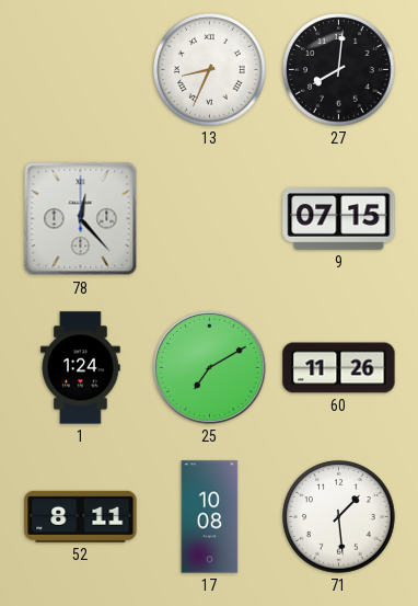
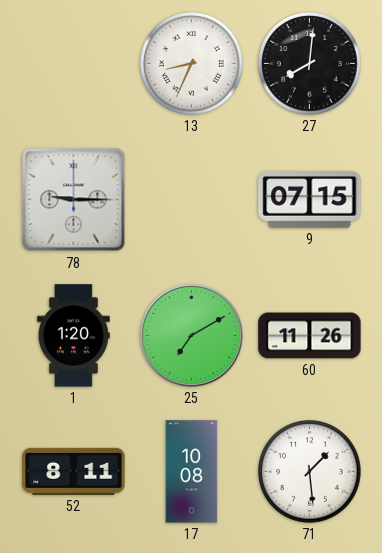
78: 12:23 -> 9:15
1: 1:24 -> 1:20
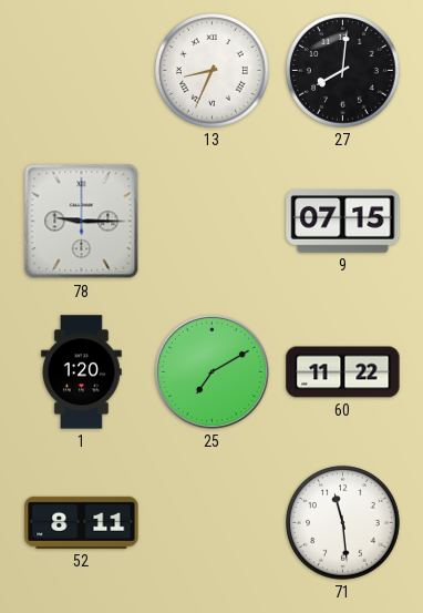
60: 11:26 -> 11:22
17: 10:08 -> none
71: 1:29 -> 11:29
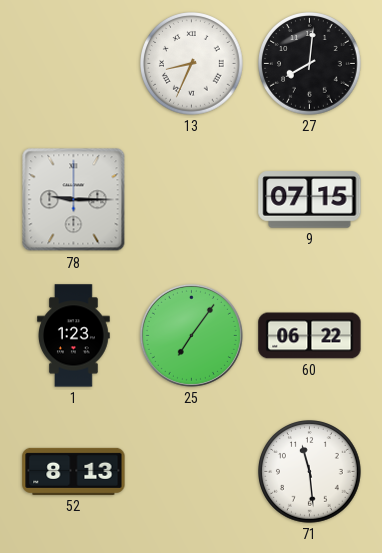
1: 1:20 -> 1:23
25: 7:10 -> 7:06
60: 11:22 -> 06:22
52: 8:11 -> 8:13
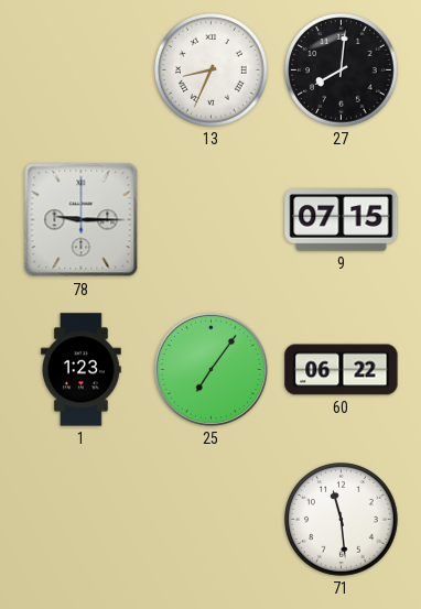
52: 8:13 -> none
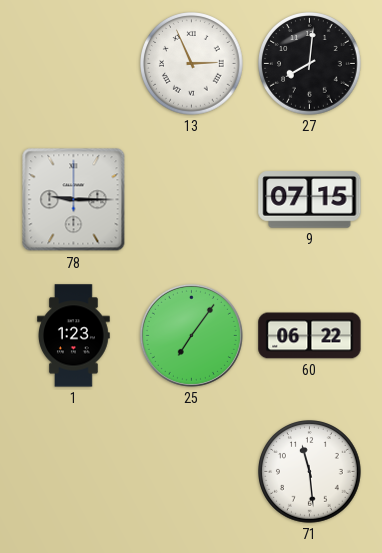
13: 8:34 -> 2:56
